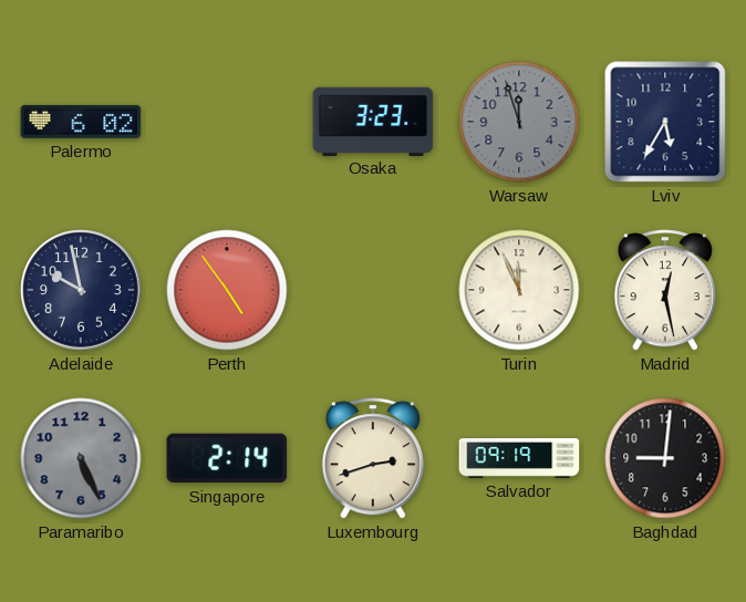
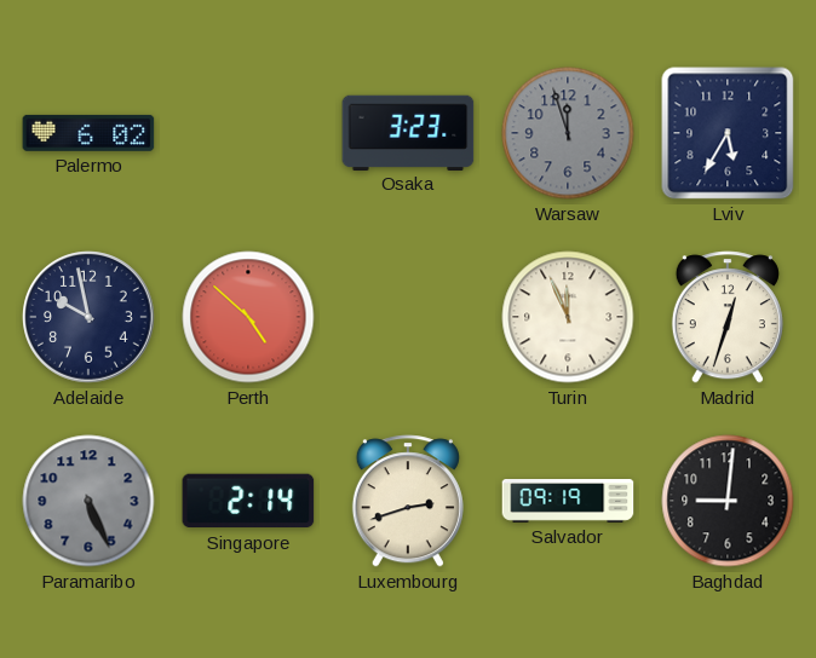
Perth: 4:54 -> 4:52
Madrid: 12:28 -> 12:33
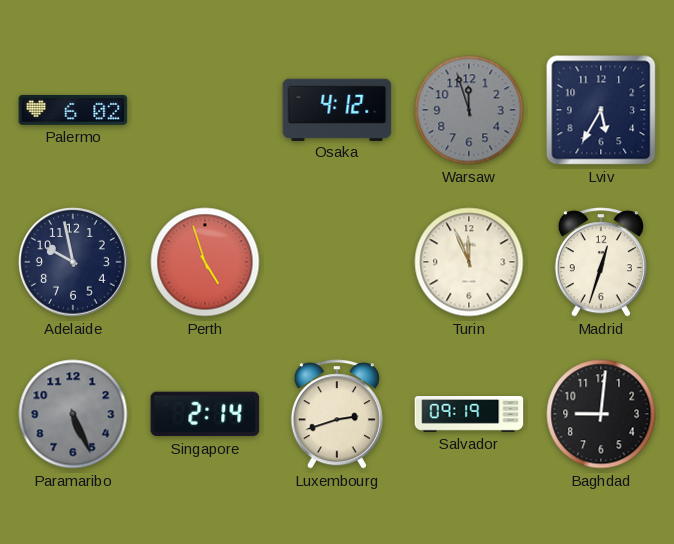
Osaka: 3:23 -> 4:12
Perth: 4:52 -> 4:57
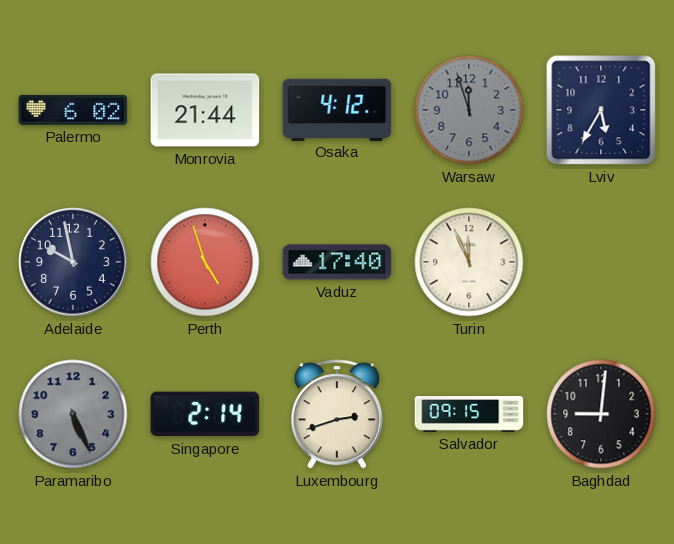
Monrovia: none -> 21:44
Vaduz: none -> 17:40
Madrid: 12:33 -> none
Salvador: 09:19 -> 09:15
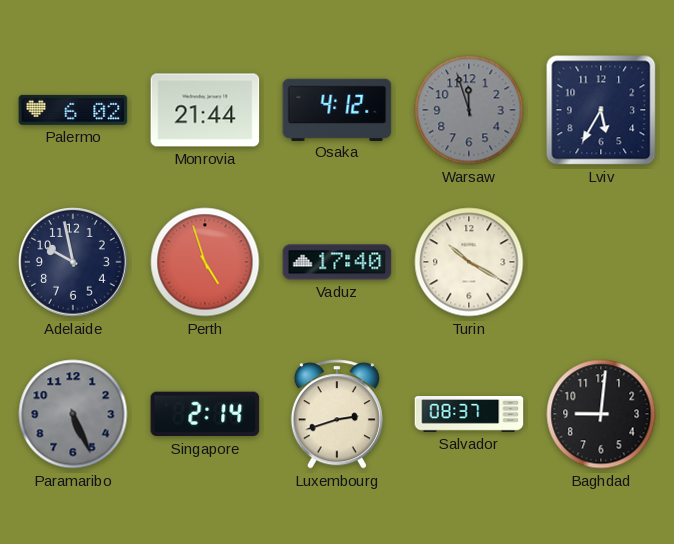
Turin: 11:56 -> 10:20
Salvador: 09:15 -> 08:37
